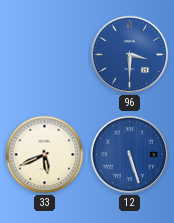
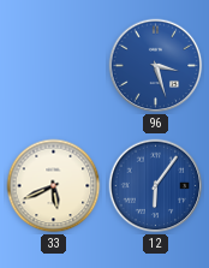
96: 3:30 -> 3:27
12: 5:27 -> 6:06
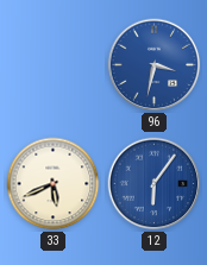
96: 3:27 -> 3:32
